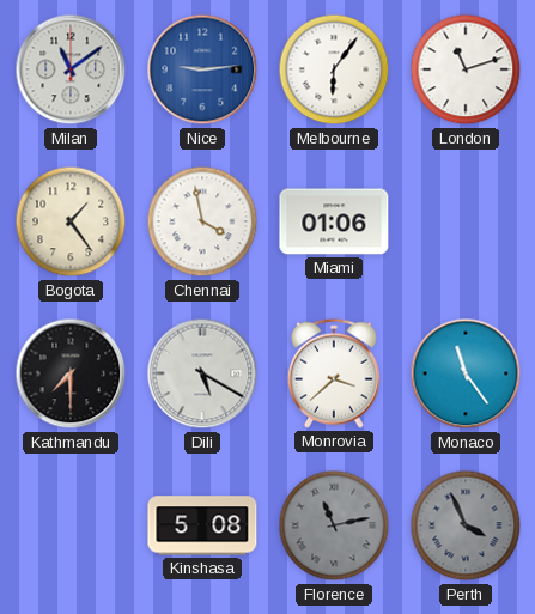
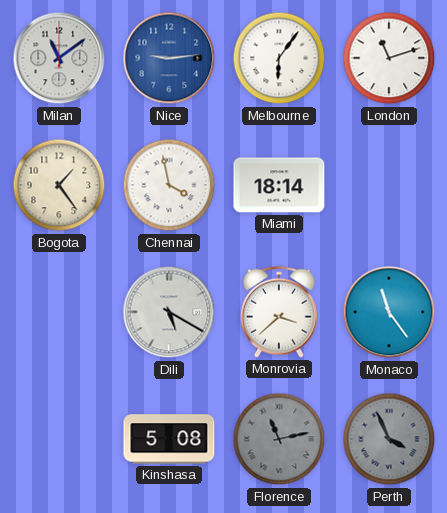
Miami: 01:06 -> 18:14
Kathmandu: 7:30 -> none
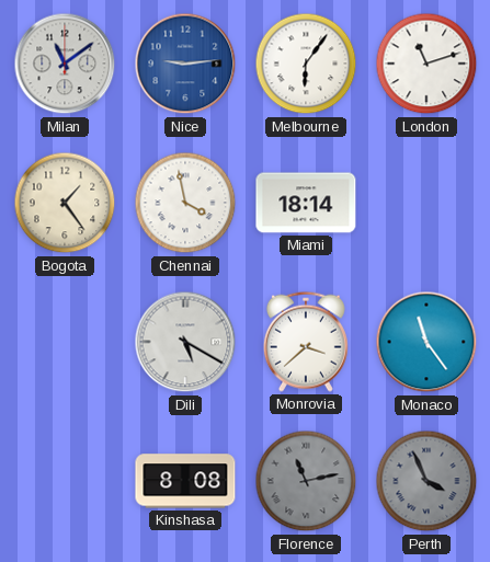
Kinshasa: 5:08 -> 8:08
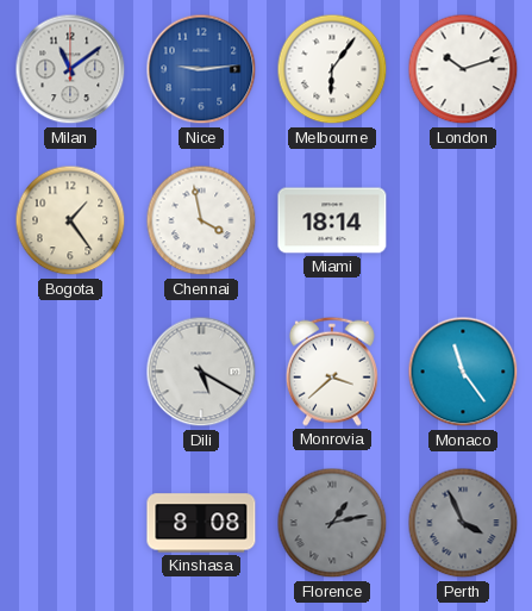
London: 11:12 -> 10:12
Florence: 11:13 -> 1:13
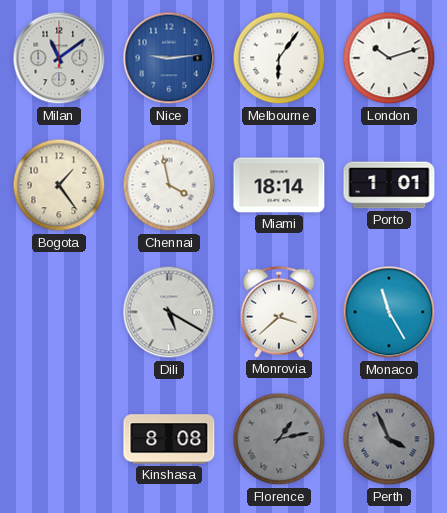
Porto: none -> 1:01
Monaco: 11:24 -> 11:25
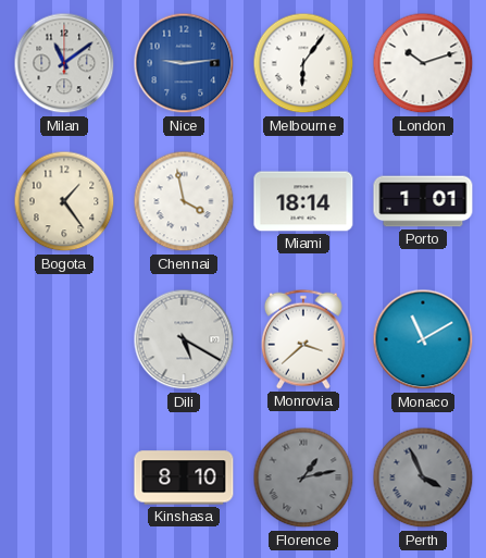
Monaco: 11:25 -> 11:10
Kinshasa: 8:08 -> 8:10
